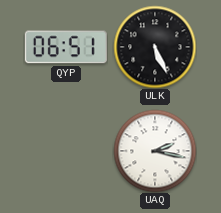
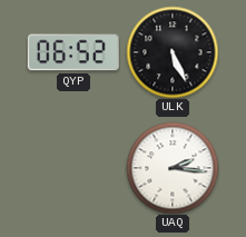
QYP: 06:51 -> 06:52
UAQ: 2:17 -> 2:16
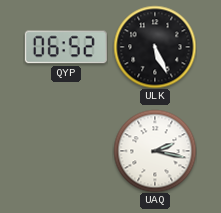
UAQ: 2:16 -> 2:17
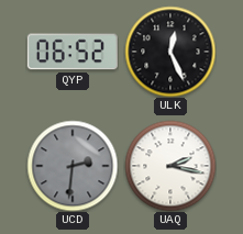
ULK: 5:26 -> 12:26
UCD: none -> 2:31
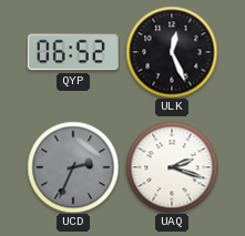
UCD: 2:31 -> 2:34
UAQ: 2:17 -> 2:18
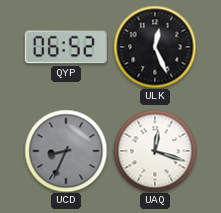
UCD: 2:34 -> 8:34
UAQ: 2:18 -> 12:18
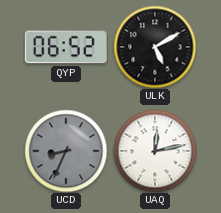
ULK: 12:26 -> 5:10
UAQ: 12:18 -> 12:13
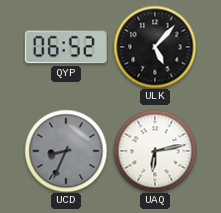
ULK: 5:10 -> 5:07
UAQ: 12:13 -> 6:13
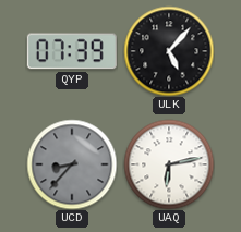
QYP: 06:52 -> 07:39
UCD: 8:34 -> 8:37
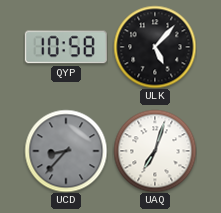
QYP: 07:39 -> 10:58
UAQ: 6:13 -> 7:03
